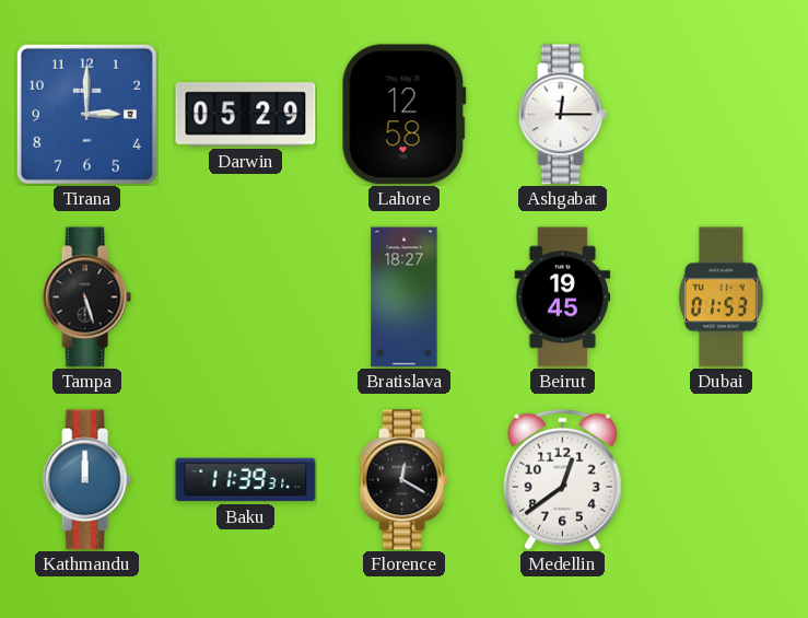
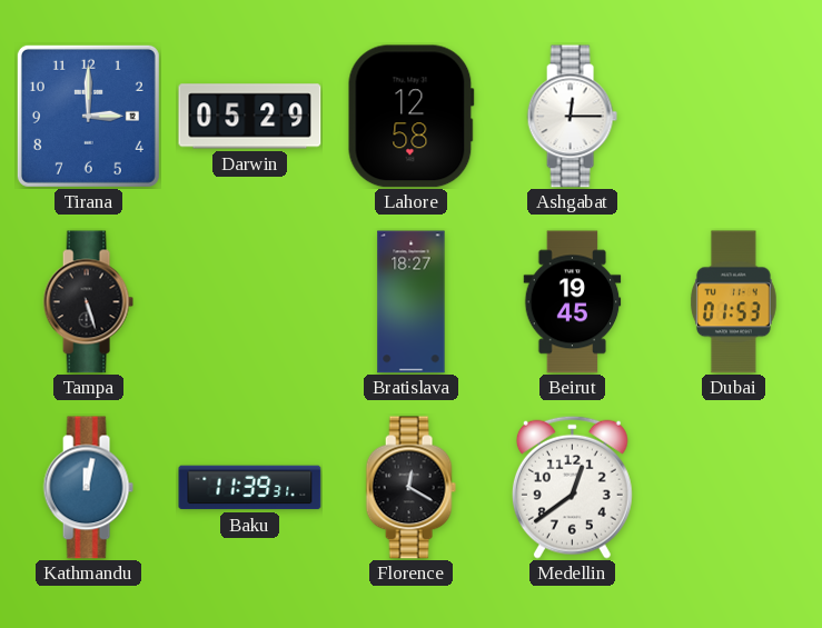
Kathmandu: 12:00 -> 12:02
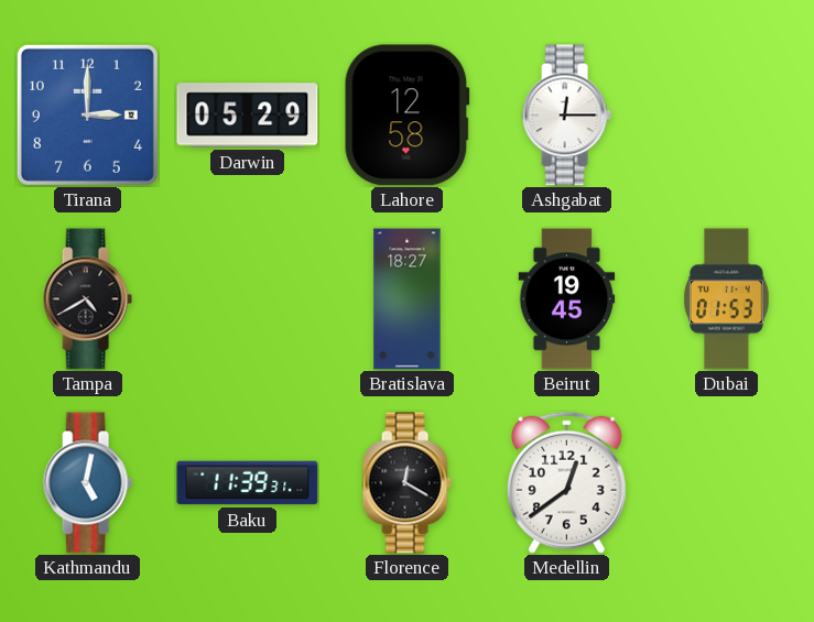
Tampa: 5:27 -> 4:40
Kathmandu: 12:02 -> 5:02
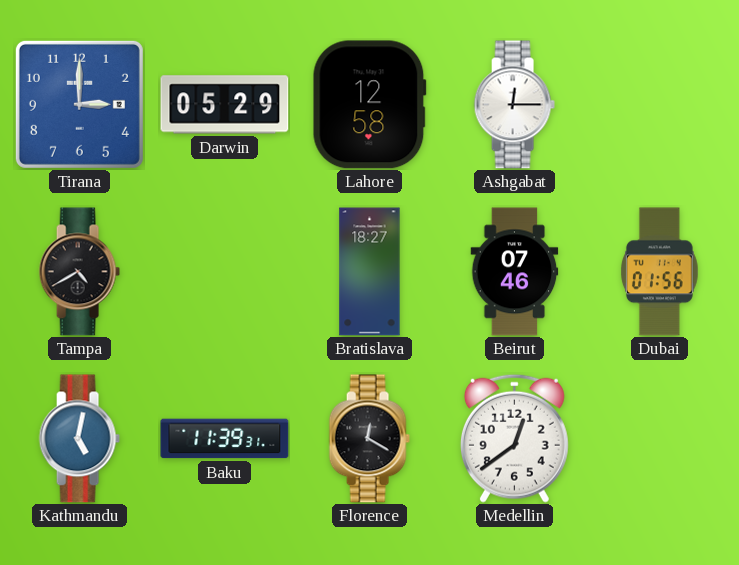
Beirut: 19:45 -> 07:46
Dubai: 01:53 -> 01:56
